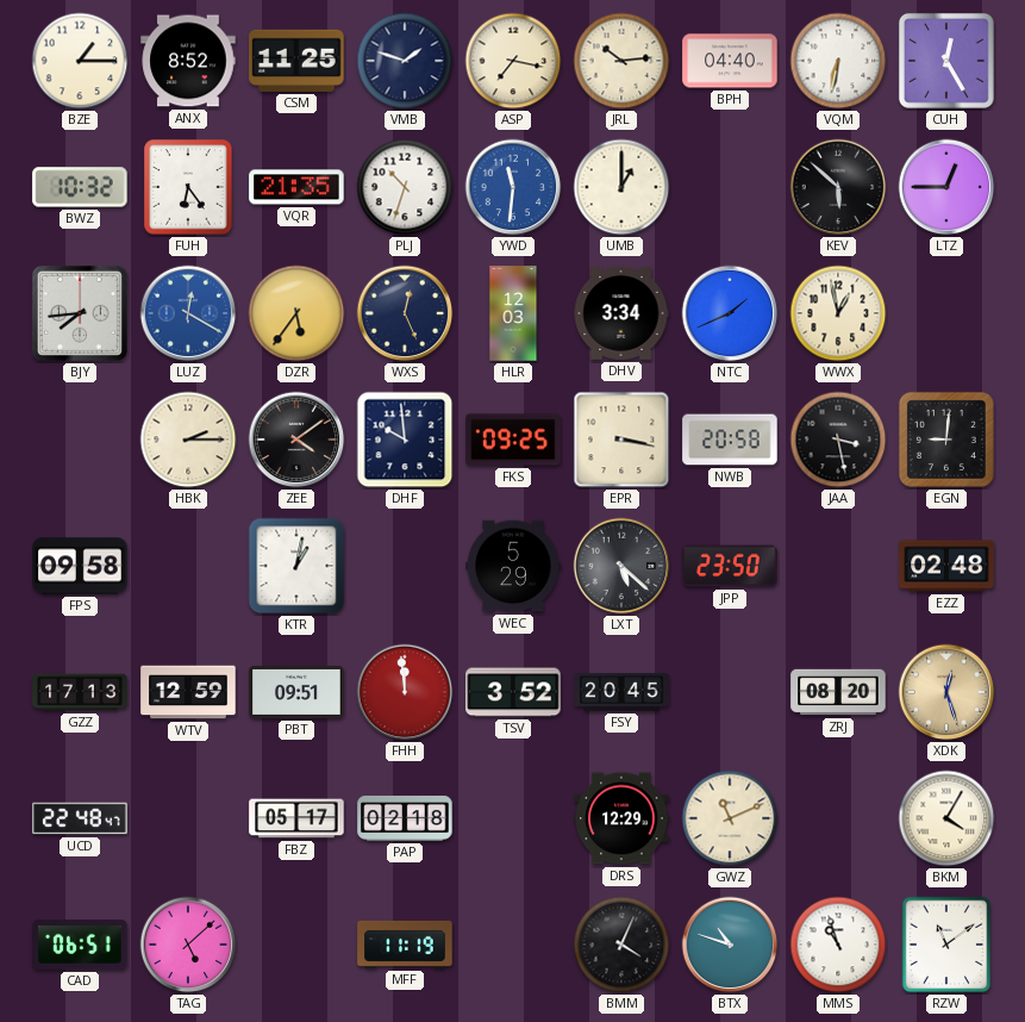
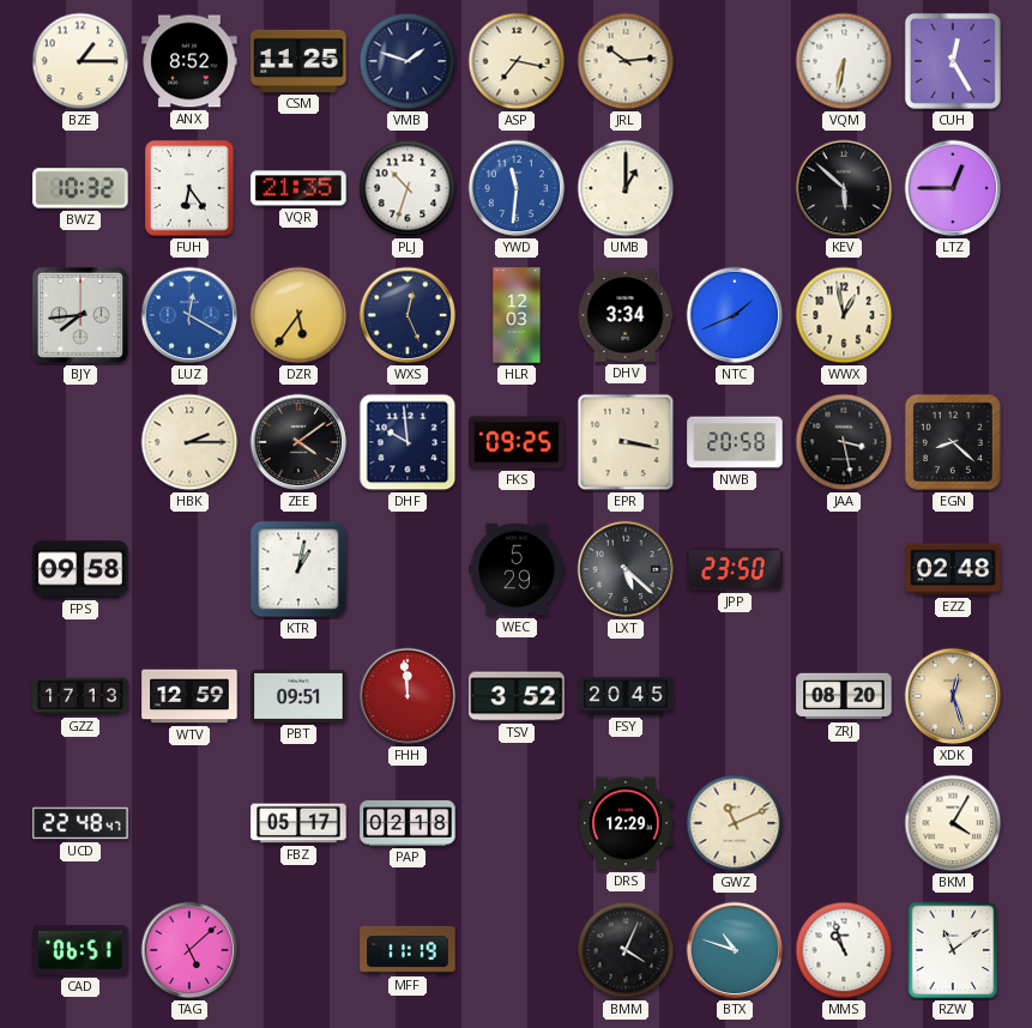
BPH: 04:40 -> none
EGN: 9:01 -> 8:22
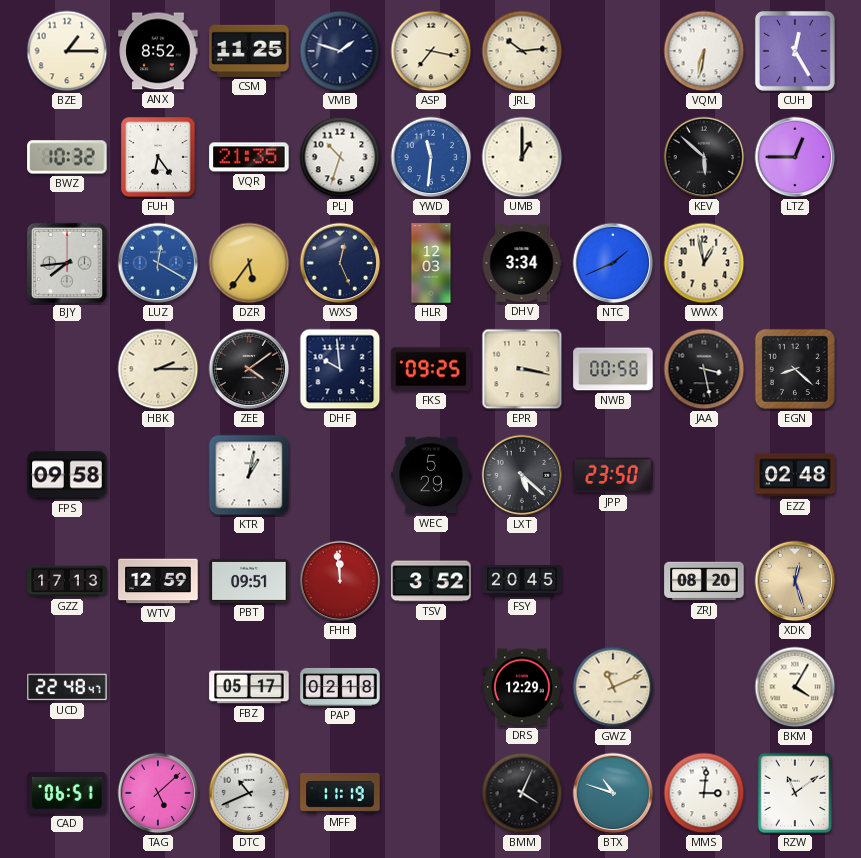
NWB: 20:58 -> 00:58
DTC: none -> 10:41
MMS: 10:57 -> 3:01
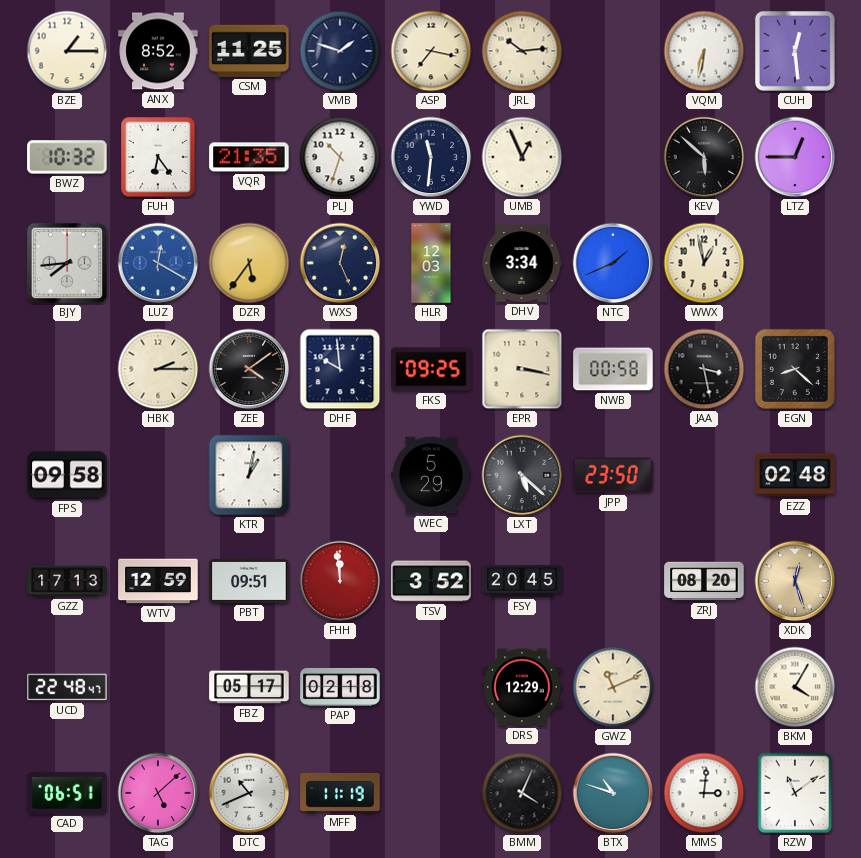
CUH: 12:25 -> 12:29
YWD dial: blue -> navy
UMB: 1:00 -> 12:56
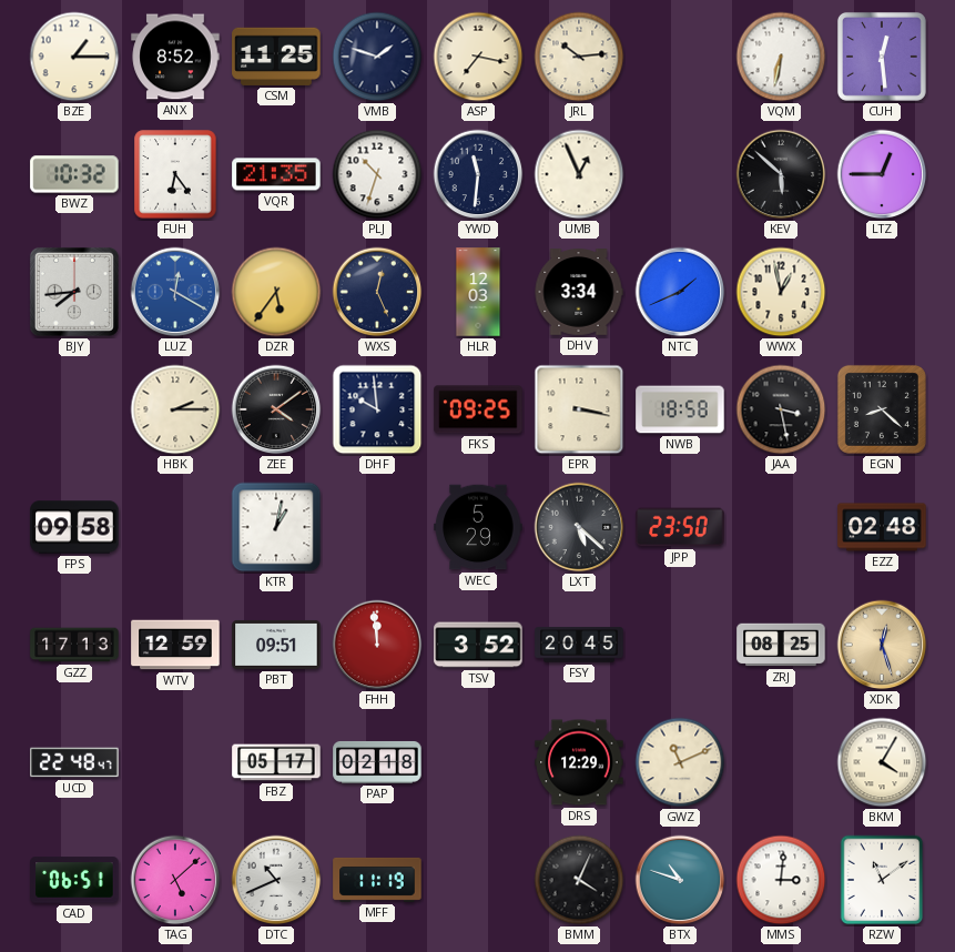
NWB: 00:58 -> 18:58
ZRJ: 08:20 -> 08:25
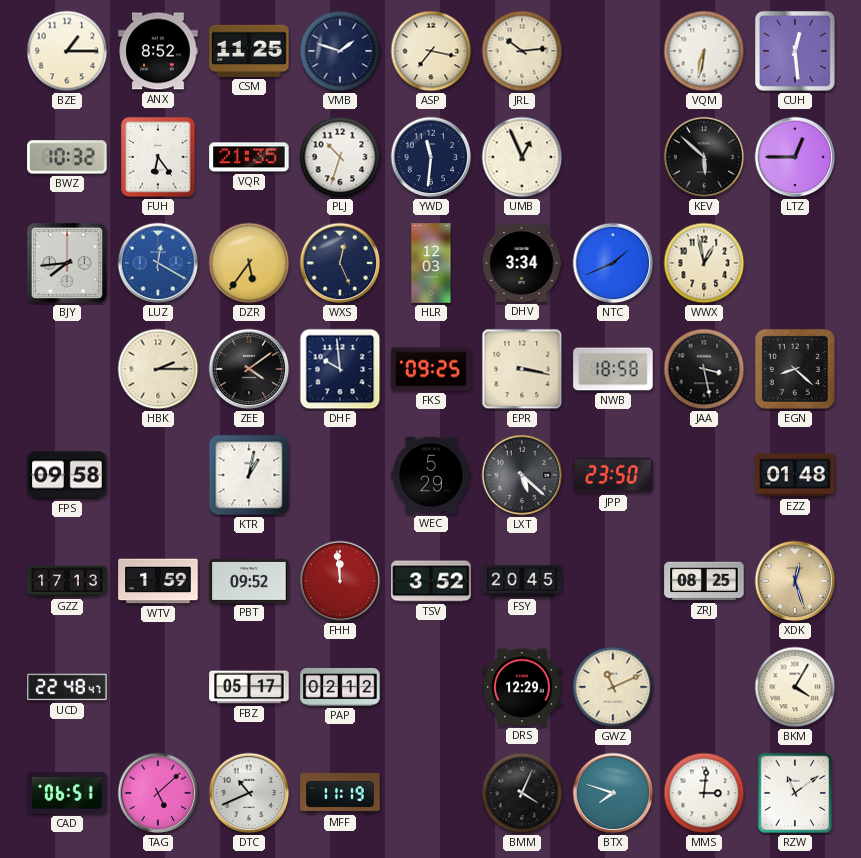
EZZ: 02:48 -> 01:48
WTV: 12:59 -> 1:59
PBT: 09:51 -> 09:52
PAP: 02:18 -> 02:12
BTX: 10:48 -> 7:48
